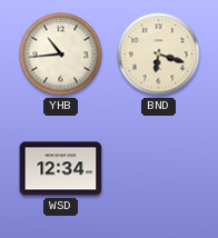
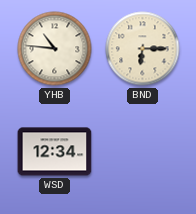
YHB: 10:44 -> 10:46
BND: 6:18 -> 6:15
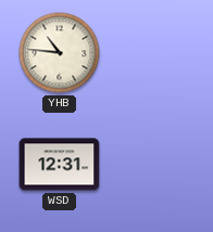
BND: 6:15 -> none
WSD: 12:34 -> 12:31
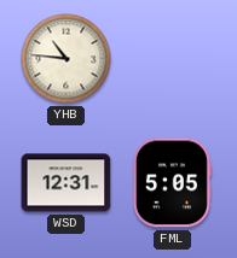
FML: none -> 5:05
